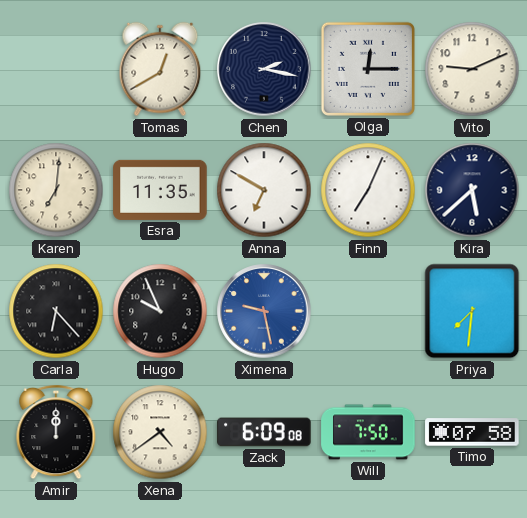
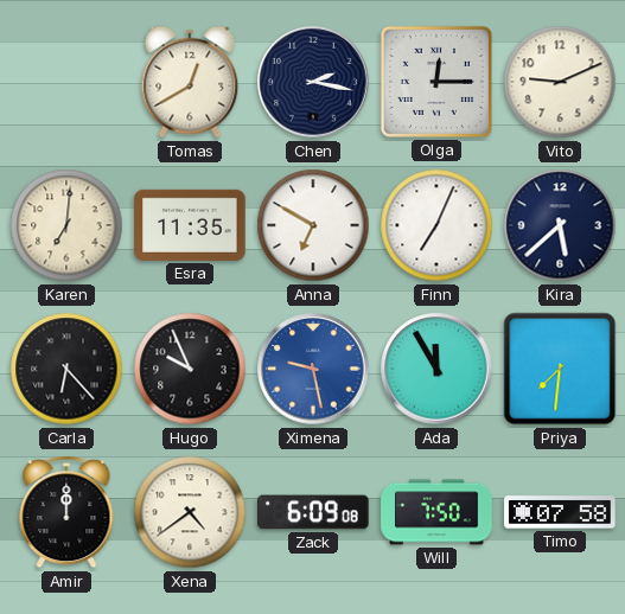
Ada: none -> 11:55
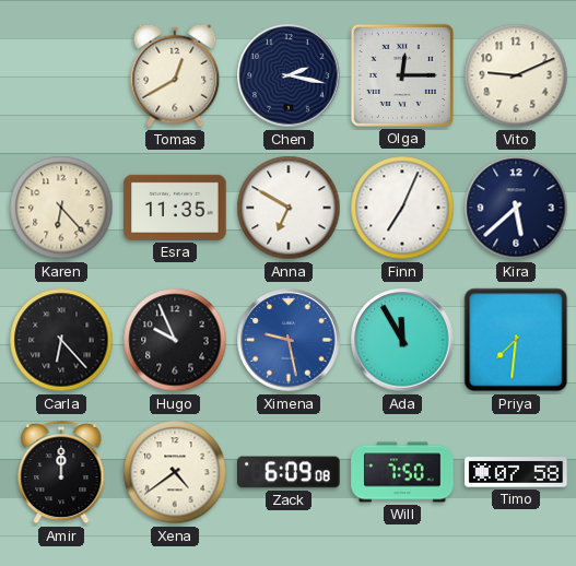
Karen: 7:01 -> 6:23
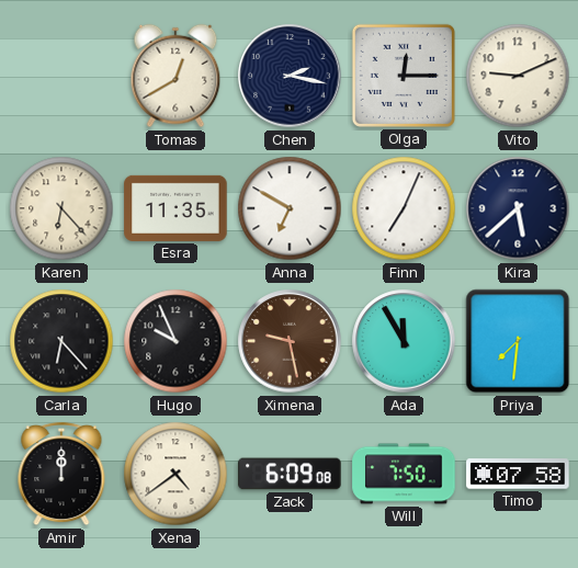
Ximena dial: blue -> brown
